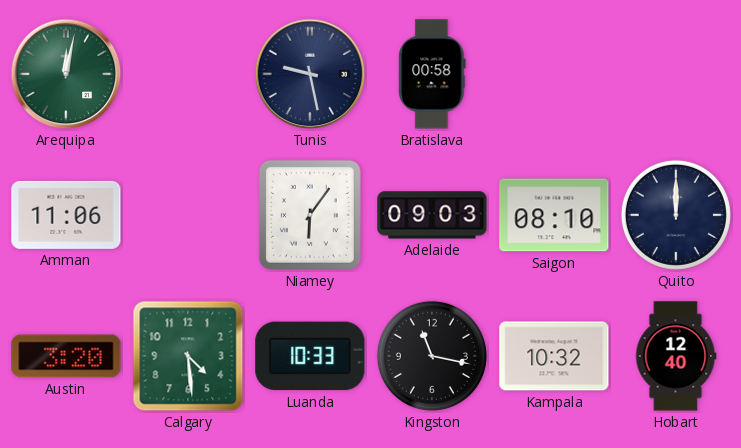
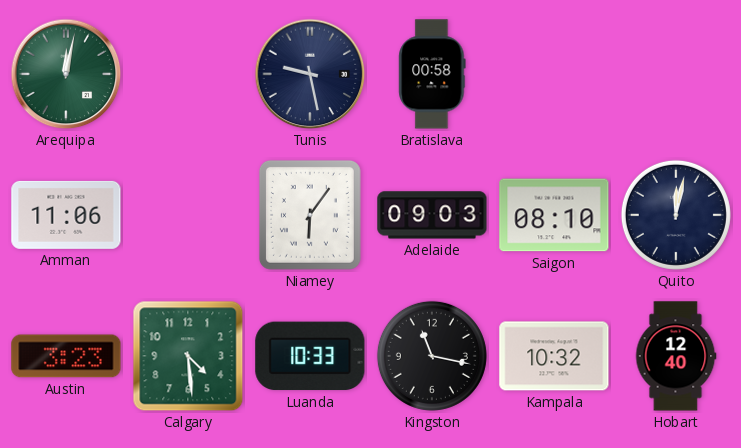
Quito: 12:00 -> 12:02
Austin: 3:20 -> 3:23
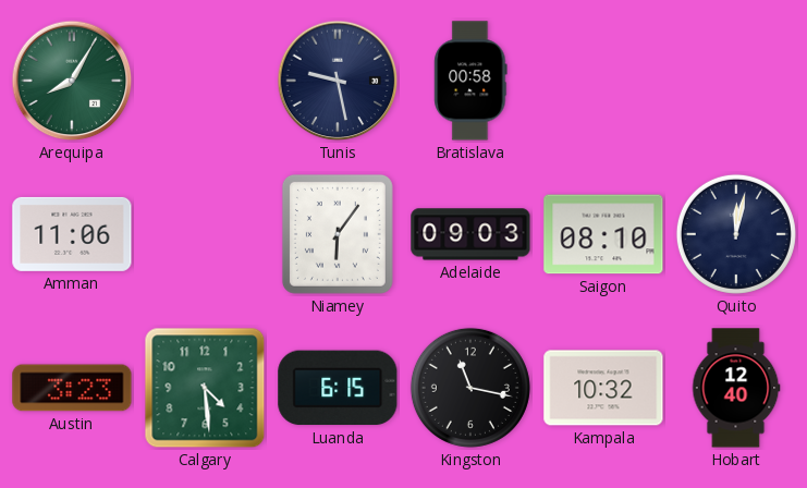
Arequipa: 12:02 -> 8:05
Luanda: 10:33 -> 6:15
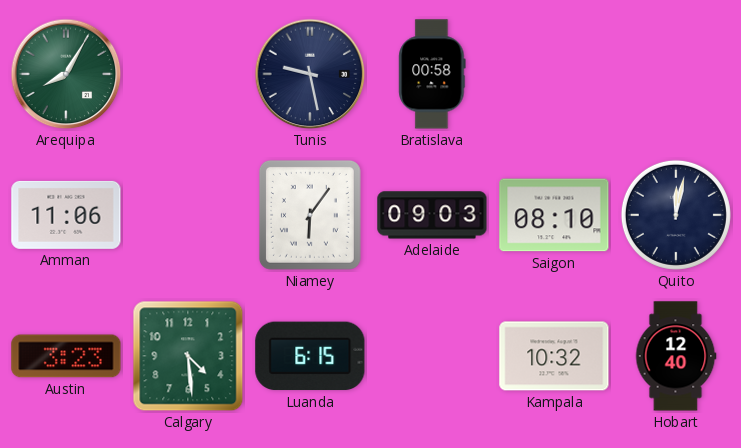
Kingston: 11:17 -> none
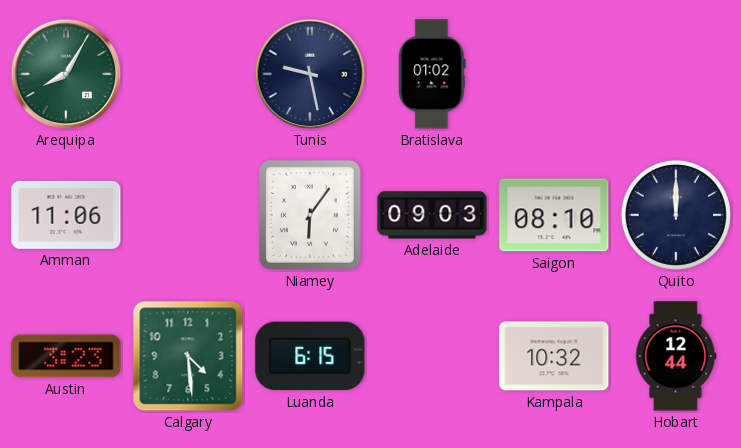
Bratislava: 00:58 -> 01:02
Quito: 12:02 -> 12:00
Hobart: 12:40 -> 12:44
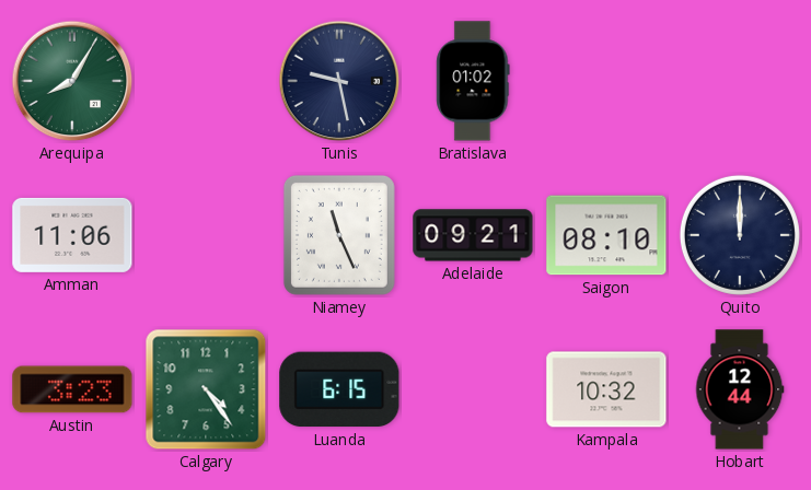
Niamey: 6:06 -> 11:26
Adelaide: 09:03 -> 09:21
Calgary: 4:29 -> 4:24
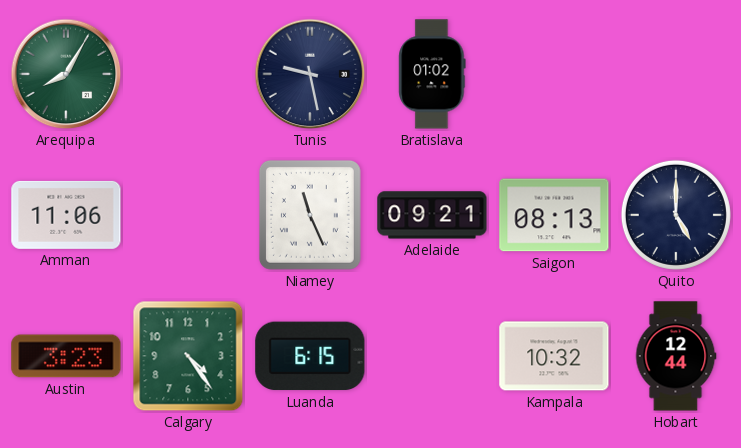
Saigon: 08:10 -> 08:13
Quito: 12:00 -> 5:00
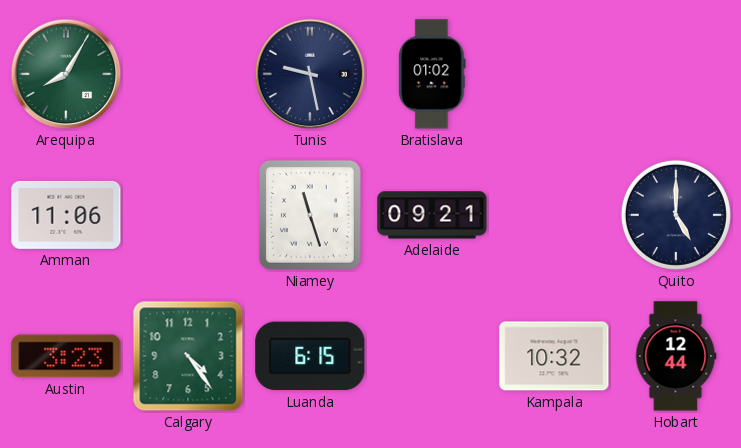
Niamey: 11:26 -> 11:27
Saigon: 08:13 -> none
